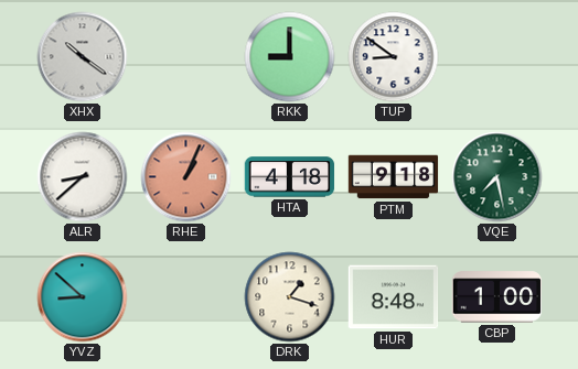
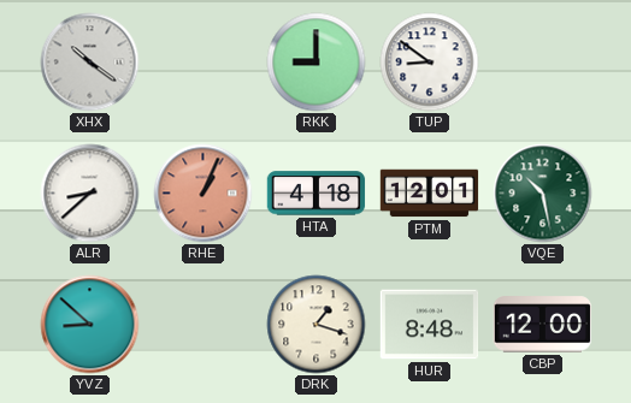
PTM: 9:18 -> 12:01
VQE: 7:28 -> 10:28
CBP: 1:00 -> 12:00
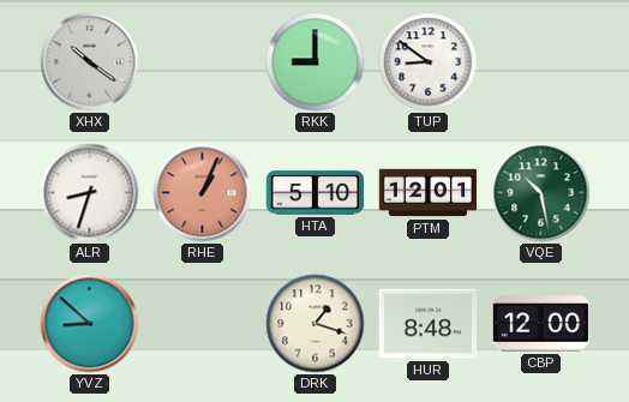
ALR: 8:38 -> 8:33
HTA: 4:18 -> 5:10
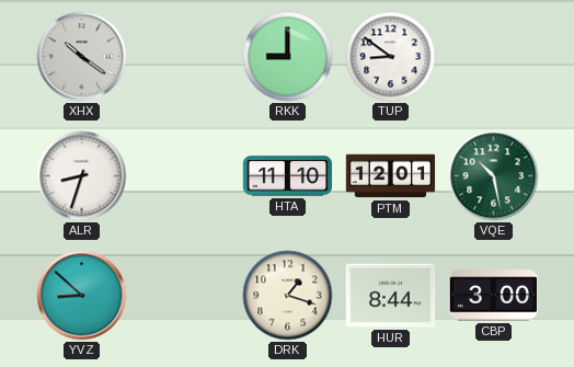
RHE: 1:04 -> none
HTA: 5:10 -> 11:10
HUR: 8:48 -> 8:44
CBP: 12:00 -> 3:00
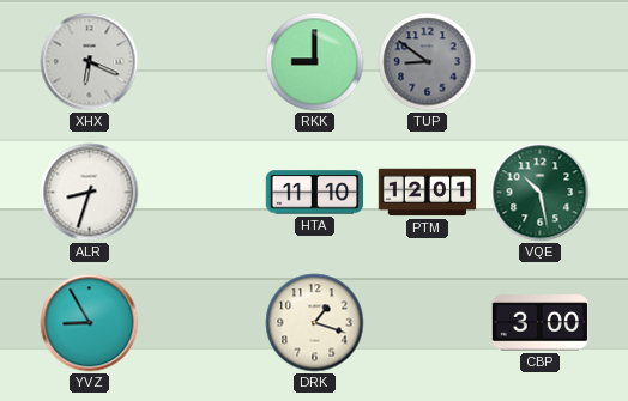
XHX: 10:21 -> 6:19
TUP dial: white -> grey
YVZ: 8:52 -> 8:55
HUR: 8:44 -> none
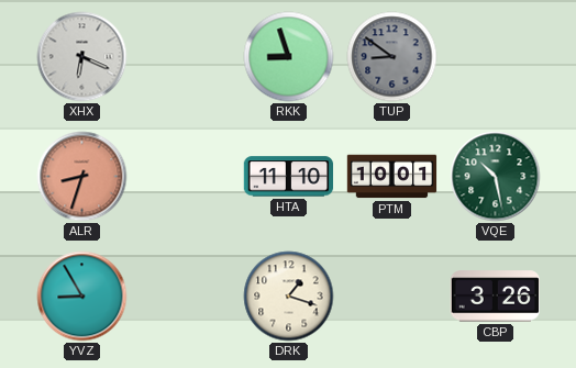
RKK: 9:00 -> 8:57
ALR dial: white -> salmon
PTM: 12:01 -> 10:01
CBP: 3:00 -> 3:26
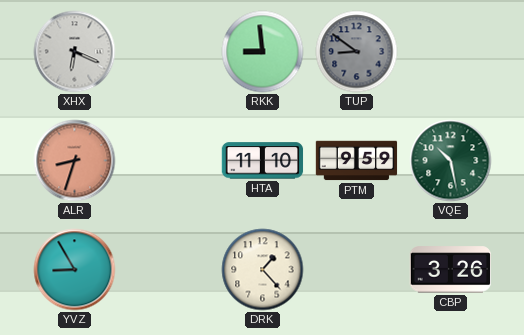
RKK: 8:57 -> 8:59
PTM: 10:01 -> 9:59
DRK: 1:18 -> 1:23
